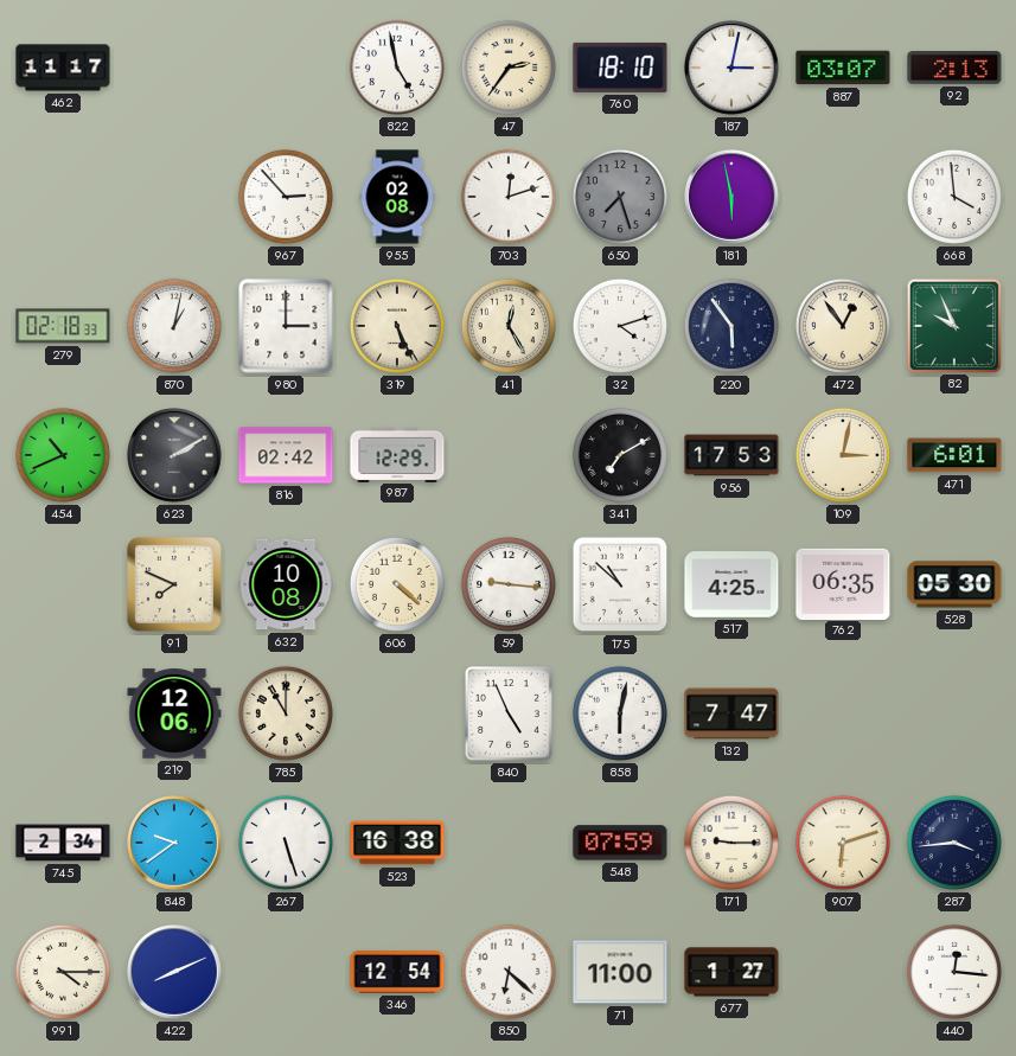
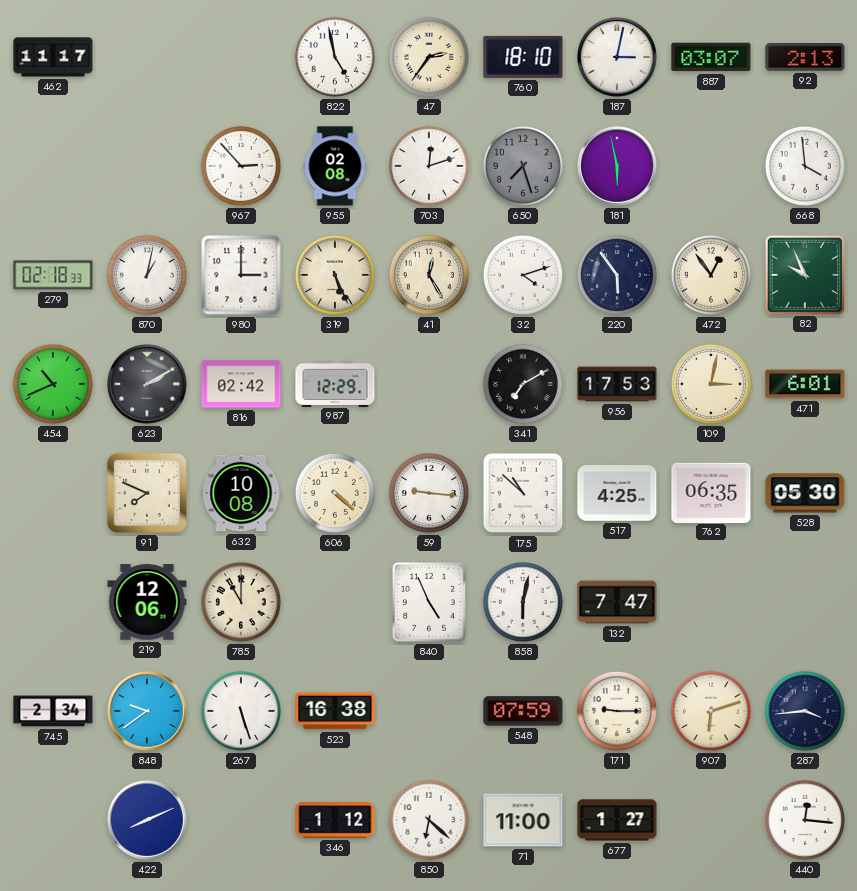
991: 4:15 -> none
346: 12:54 -> 1:12
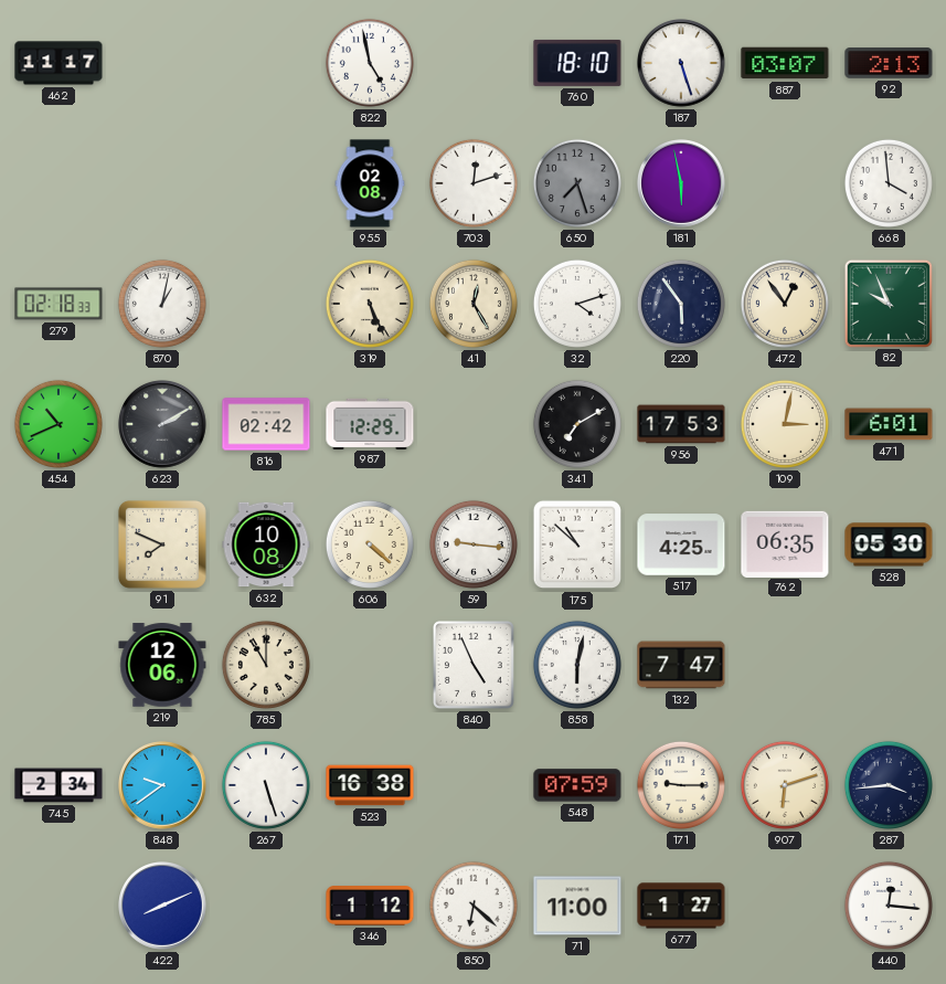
47: 2:36 -> none
187: 3:02 -> 5:27
967: 2:53 -> none
980: 3:00 -> none
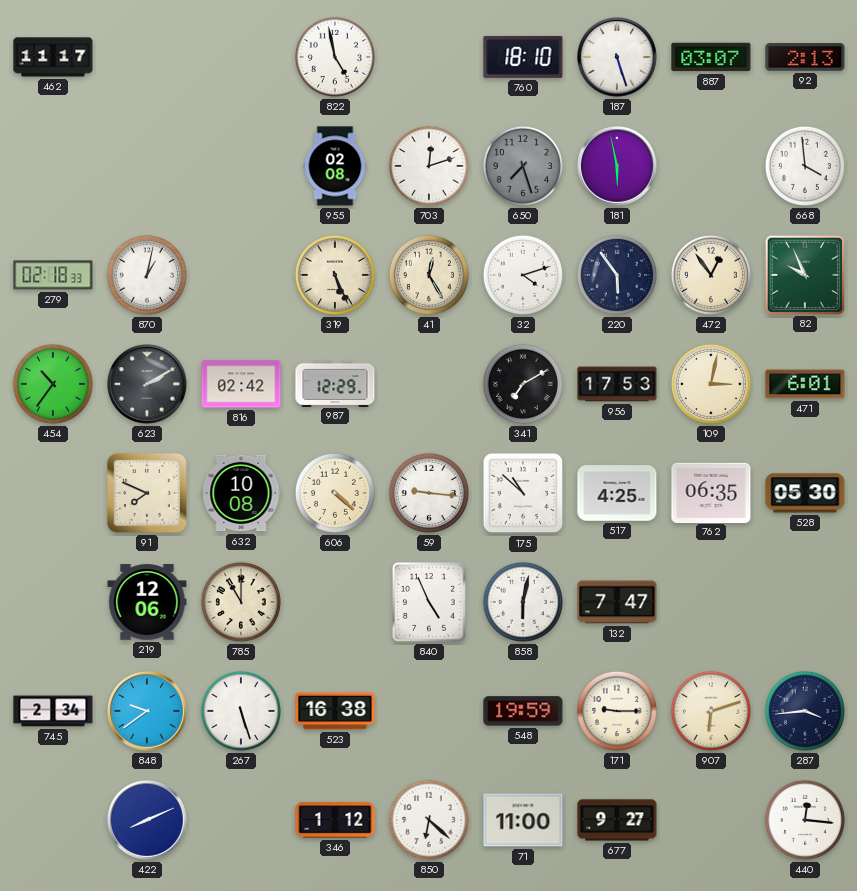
454: 10:41 -> 10:36
548: 07:59 -> 19:59
677: 1:27 -> 9:27
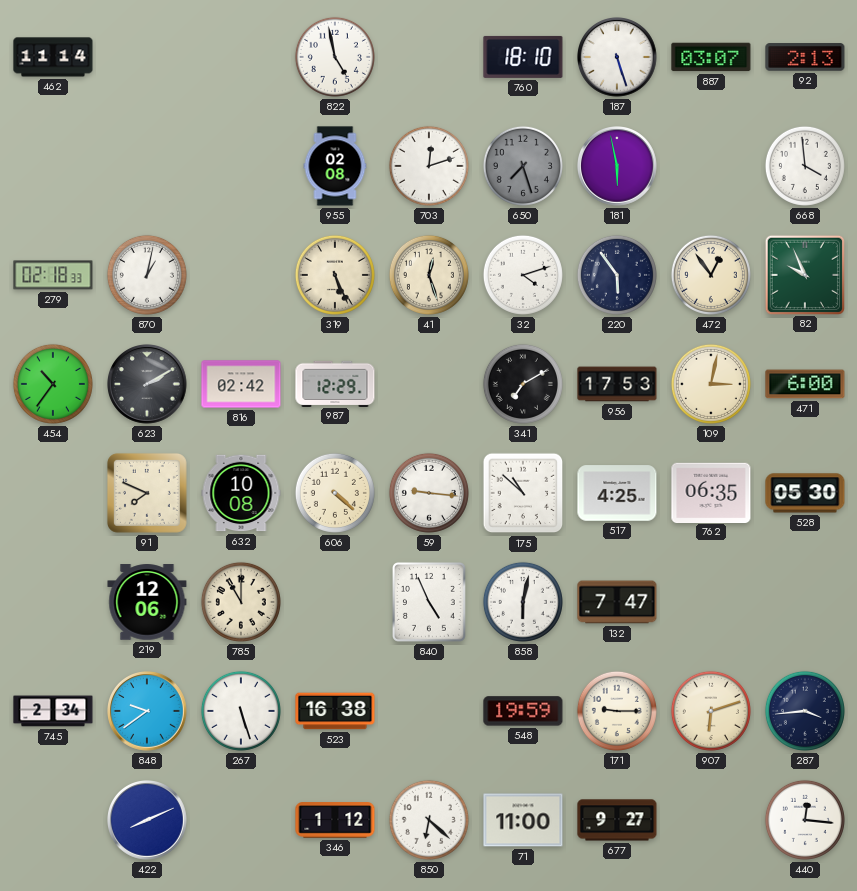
462: 11:17 -> 11:14
41: 12:25 -> 12:27
471: 6:01 -> 6:00
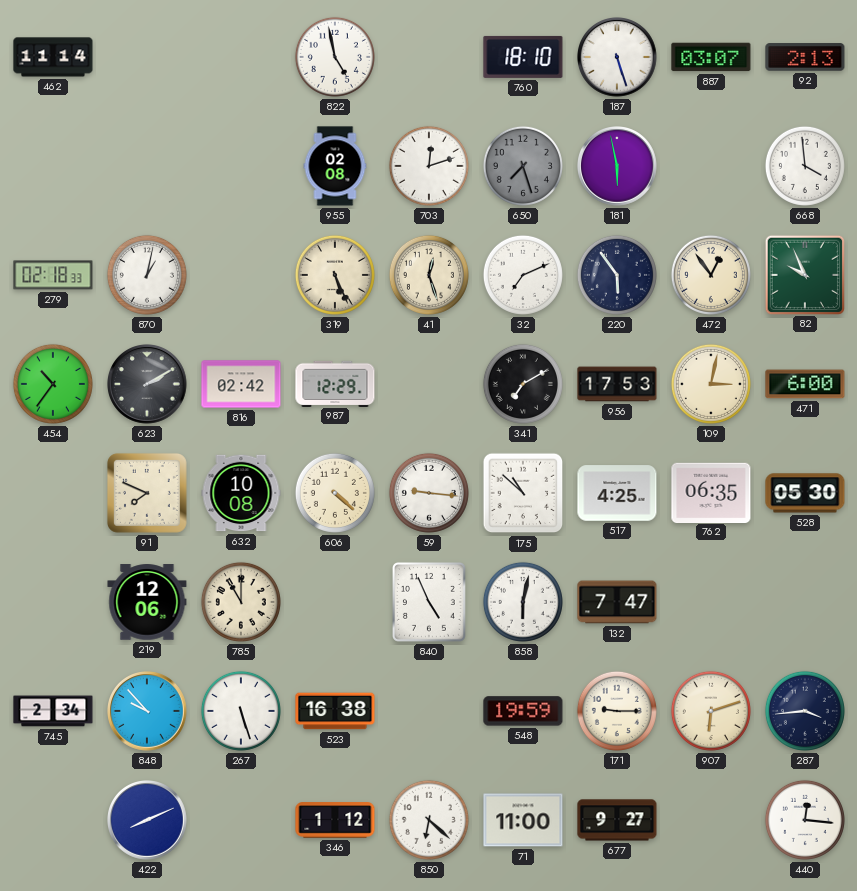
32: 4:12 -> 7:11
848: 9:39 -> 9:53
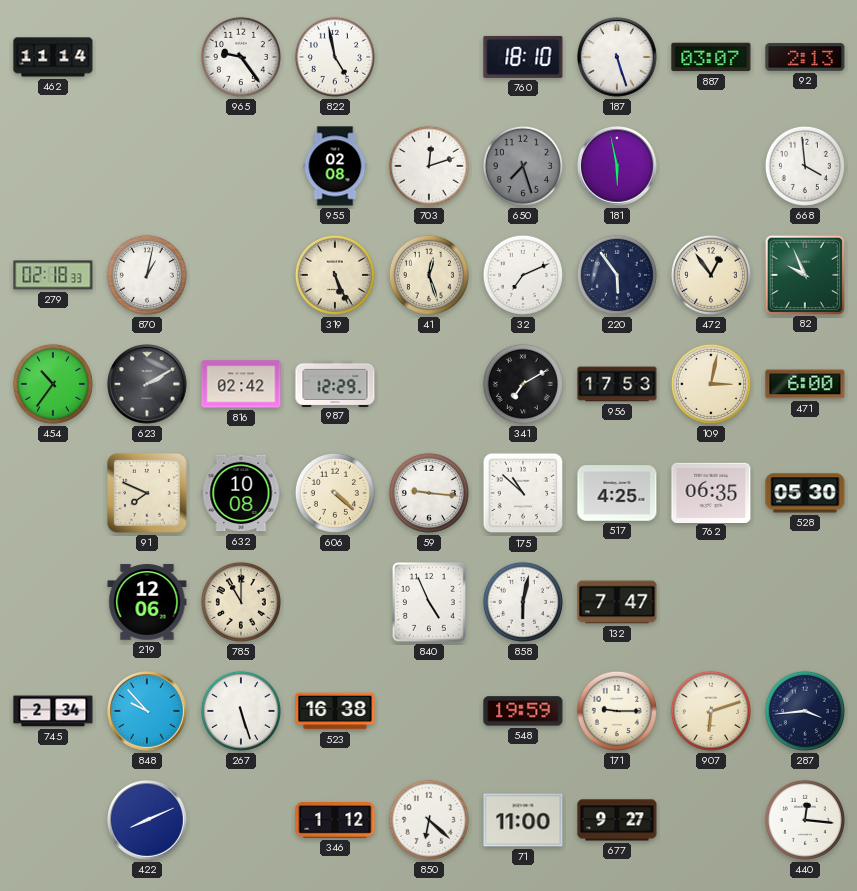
965: none -> 9:24
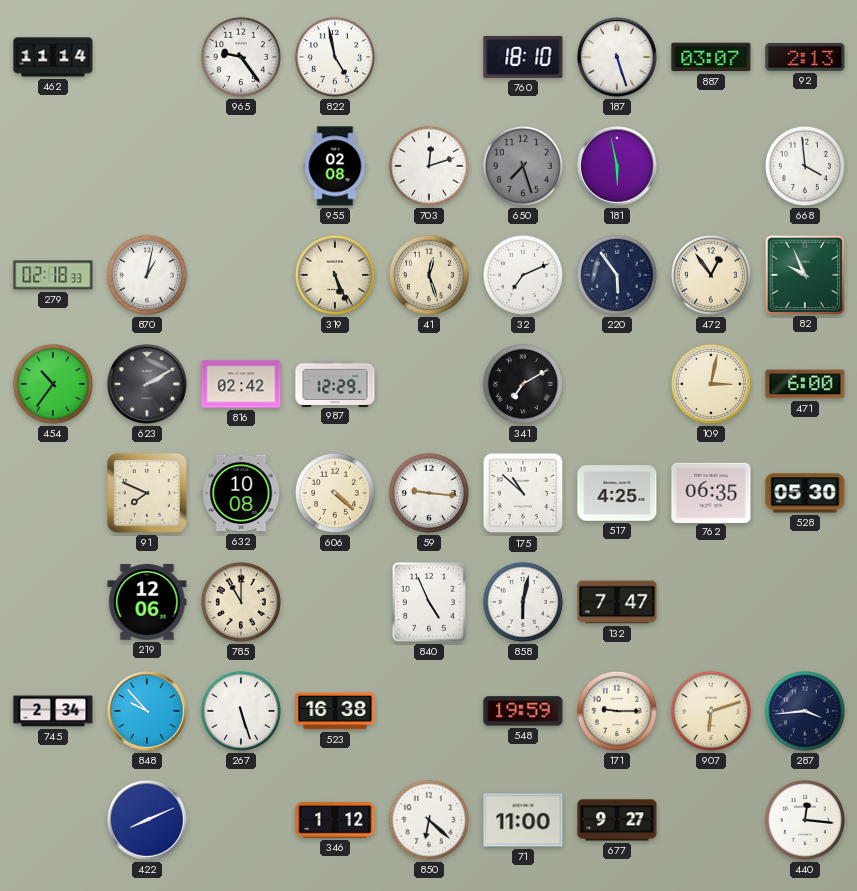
956: 17:53 -> none
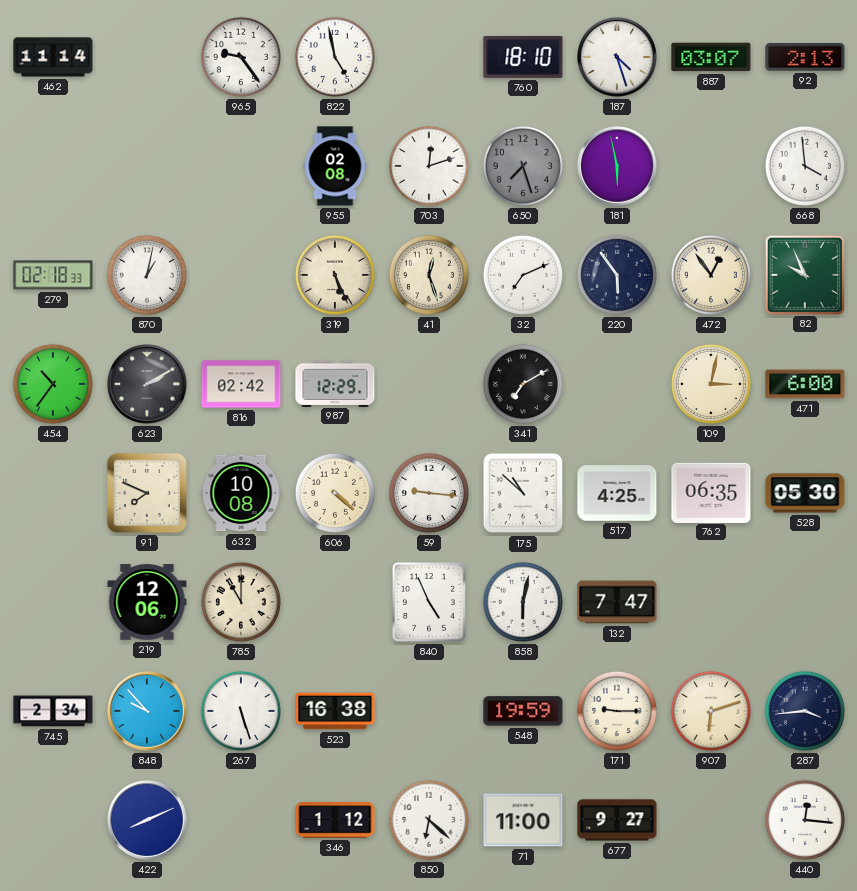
187: 5:27 -> 4:27
